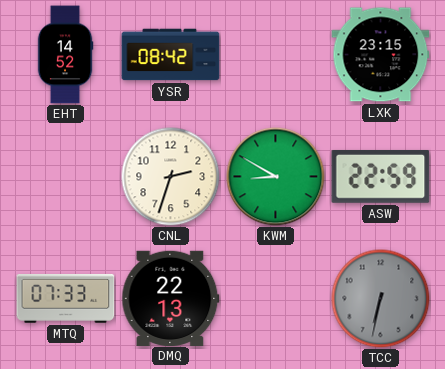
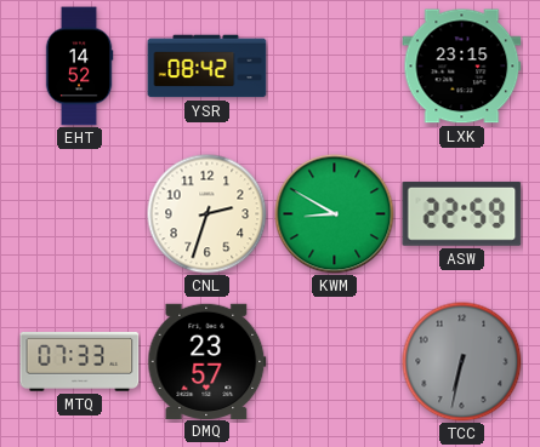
DMQ: 22:13 -> 23:57
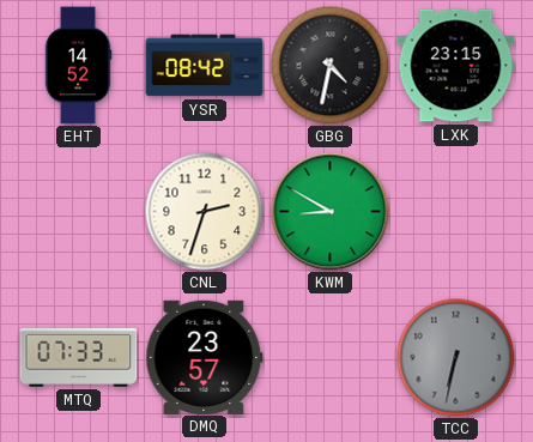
GBG: none -> 4:32
ASW: 22:59 -> none
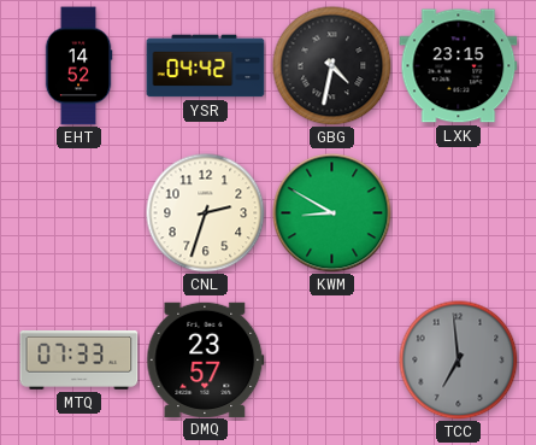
YSR: 08:42 -> 04:42
TCC: 6:32 -> 6:59
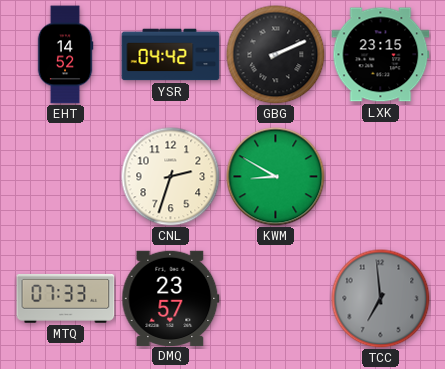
GBG: 4:32 -> 2:11
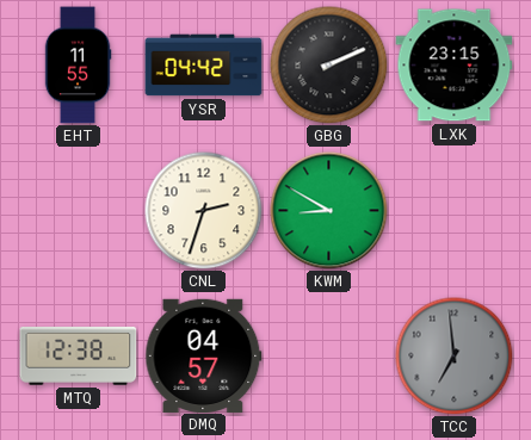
EHT: 14:52 -> 11:55
MTQ: 07:33 -> 12:38
DMQ: 23:57 -> 04:57
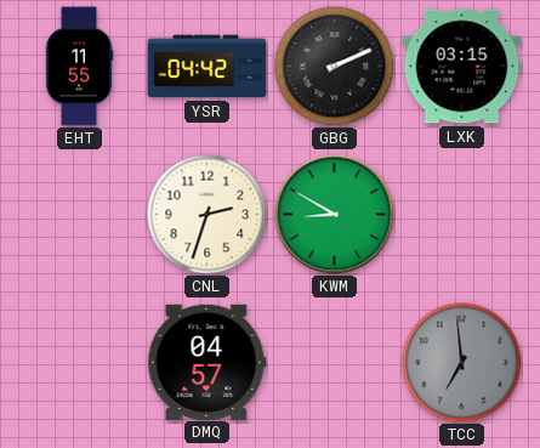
LXK: 23:15 -> 03:15
MTQ: 12:38 -> none
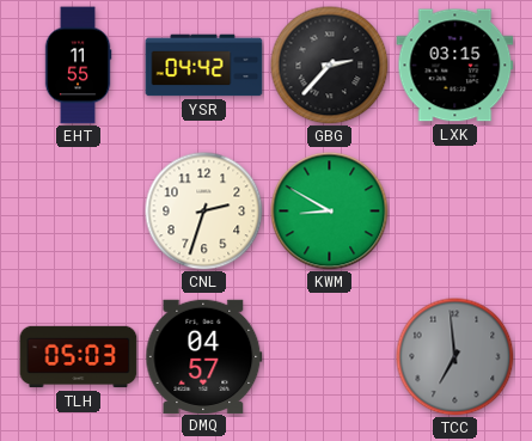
GBG: 2:11 -> 2:37
TLH: none -> 05:03
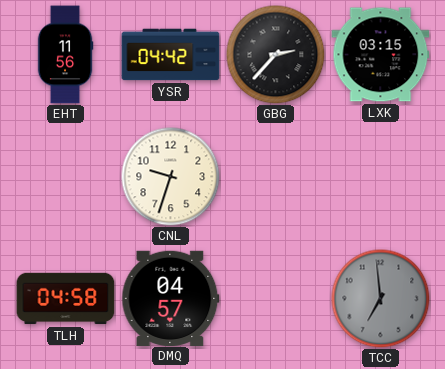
EHT: 11:55 -> 11:56
CNL: 2:33 -> 9:33
KWM: 8:50 -> none
TLH: 05:03 -> 04:58
